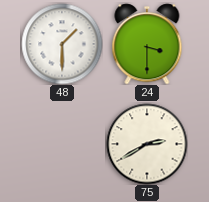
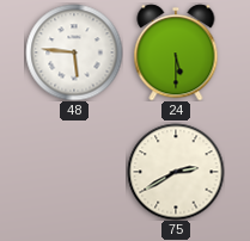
48: 1:30 -> 5:46
24: 3:30 -> 5:30
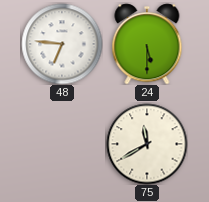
48: 5:46 -> 6:46
75: 2:40 -> 11:40
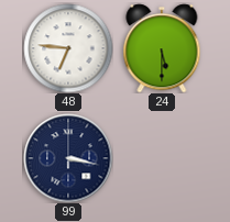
99: none -> 3:17
75: 11:40 -> none
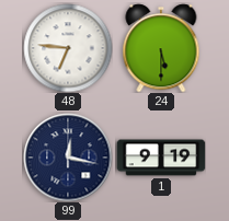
99: 3:17 -> 12:17
1: none -> 9:19
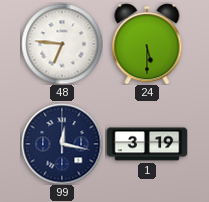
1: 9:19 -> 3:19
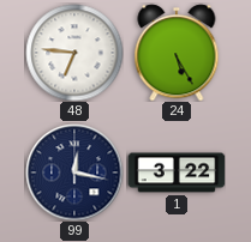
24: 5:30 -> 5:25
1: 3:19 -> 3:22
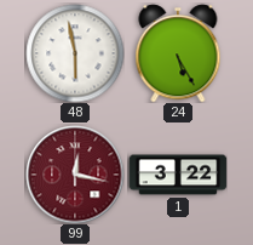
48: 6:46 -> 5:58
99 dial: navy -> burgundy
